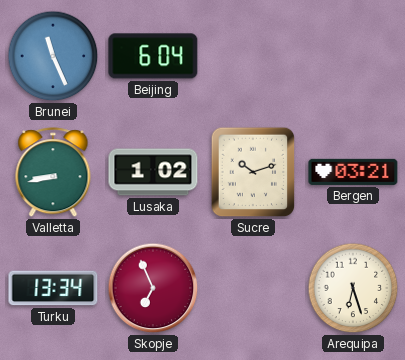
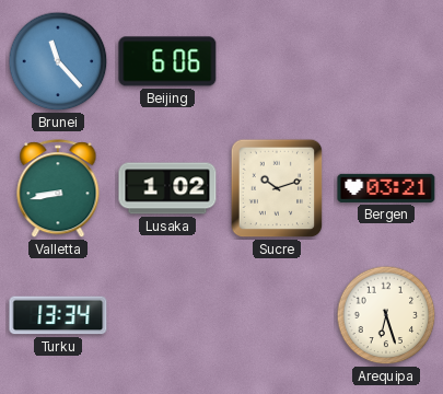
Brunei: 11:26 -> 11:23
Beijing: 6:04 -> 6:06
Skopje: 6:56 -> none
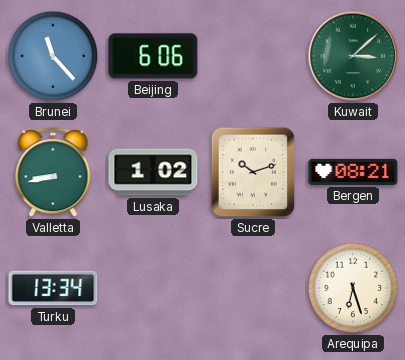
Kuwait: none -> 3:08
Bergen: 03:21 -> 08:21
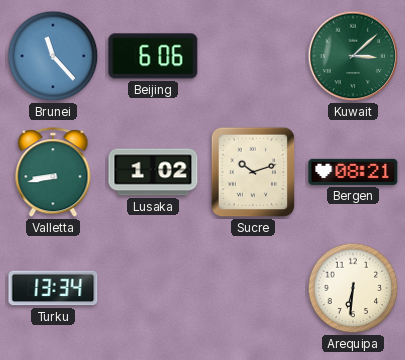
Arequipa: 6:27 -> 6:31
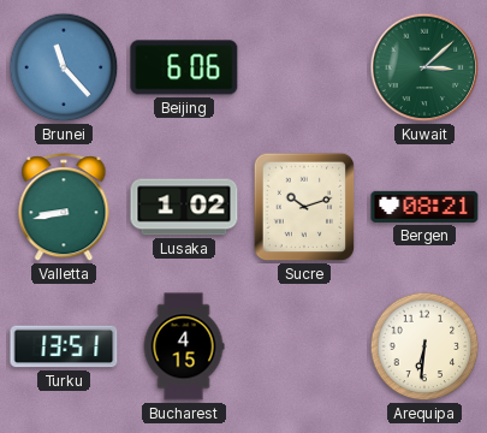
Turku: 13:34 -> 13:51
Bucharest: none -> 4:15
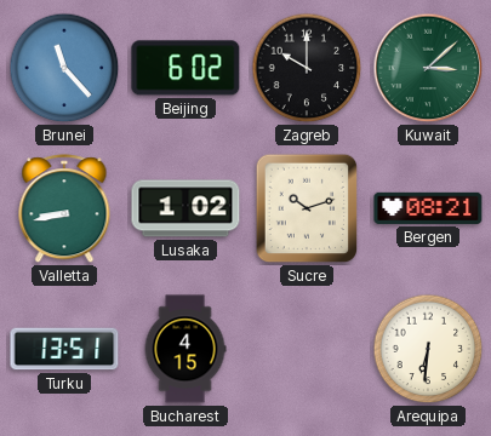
Beijing: 6:06 -> 6:02
Zagreb: none -> 10:00
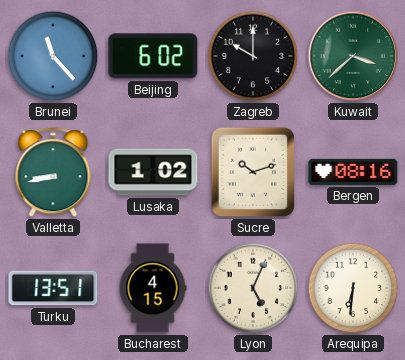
Kuwait: 3:08 -> 3:38
Bergen: 08:21 -> 08:16
Lyon: none -> 5:04
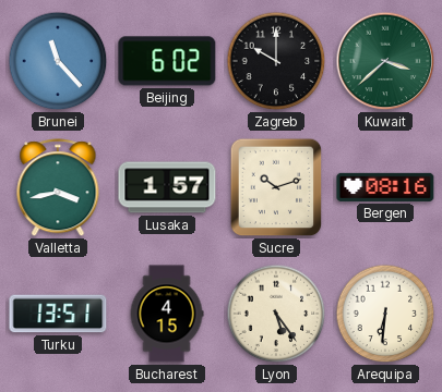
Valletta: 8:43 -> 3:43
Lusaka: 1:02 -> 1:57
Lyon: 5:04 -> 5:24
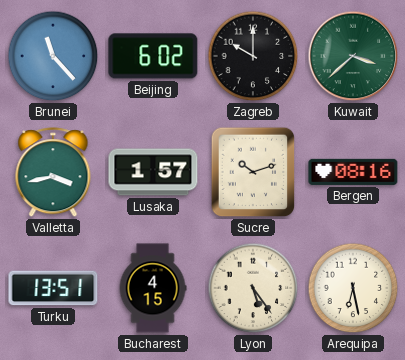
Arequipa: 6:31 -> 6:28
